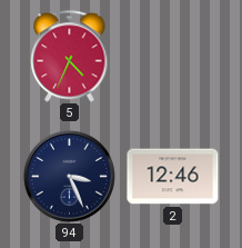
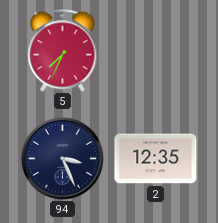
5: 4:34 -> 7:34
2: 12:46 -> 12:35
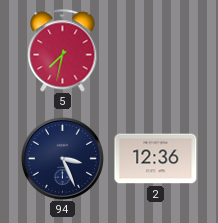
5: 7:34 -> 7:32
2: 12:35 -> 12:36
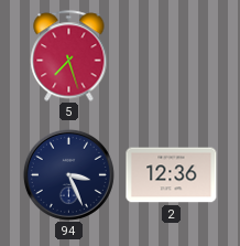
5: 7:32 -> 7:27
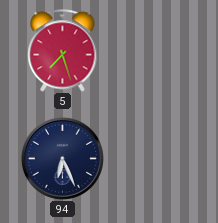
94: 3:26 -> 6:26
2: 12:36 -> none
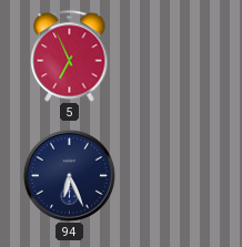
5: 7:27 -> 6:56
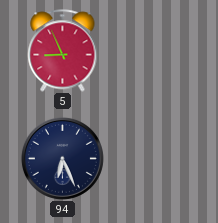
5: 6:56 -> 8:56
